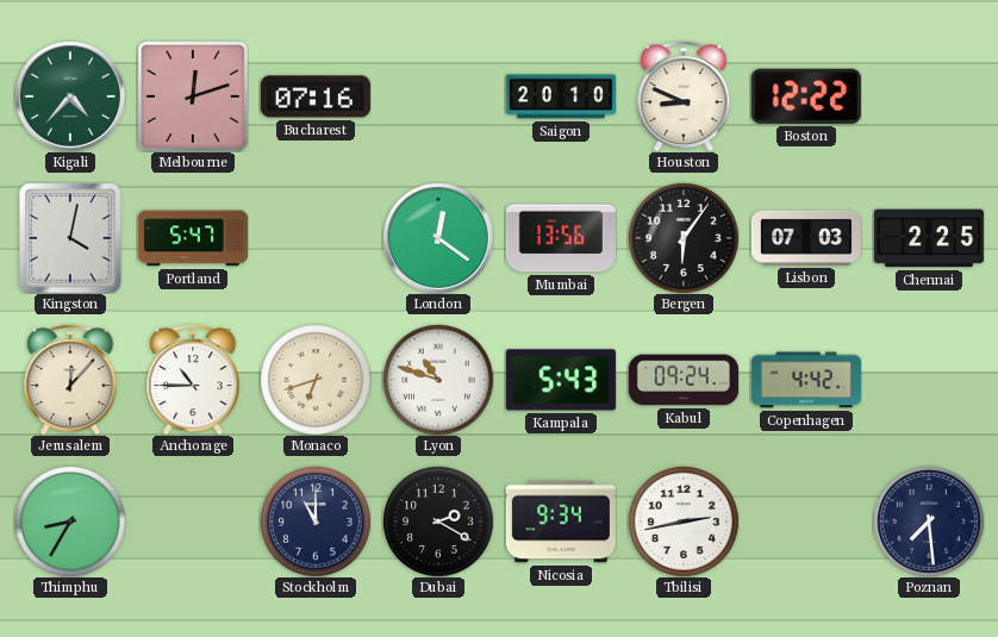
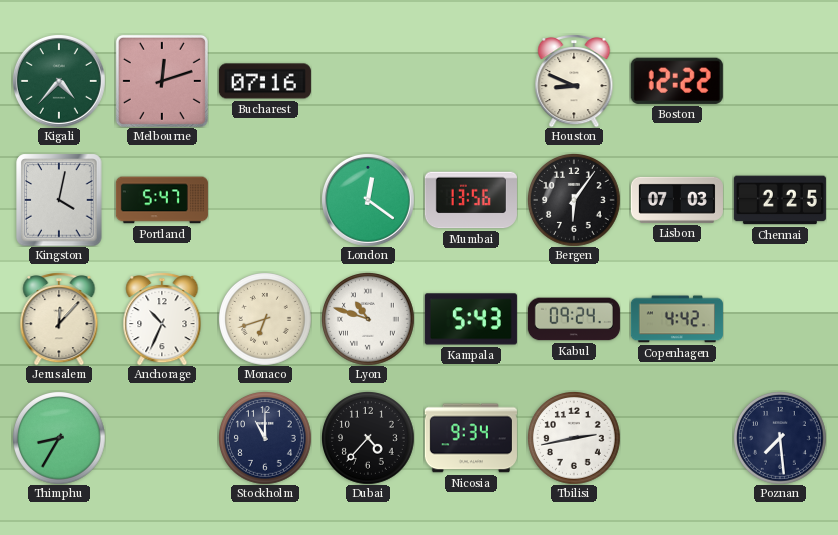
Saigon: 20:10 -> none
Anchorage: 10:45 -> 10:34
Dubai: 2:20 -> 4:37
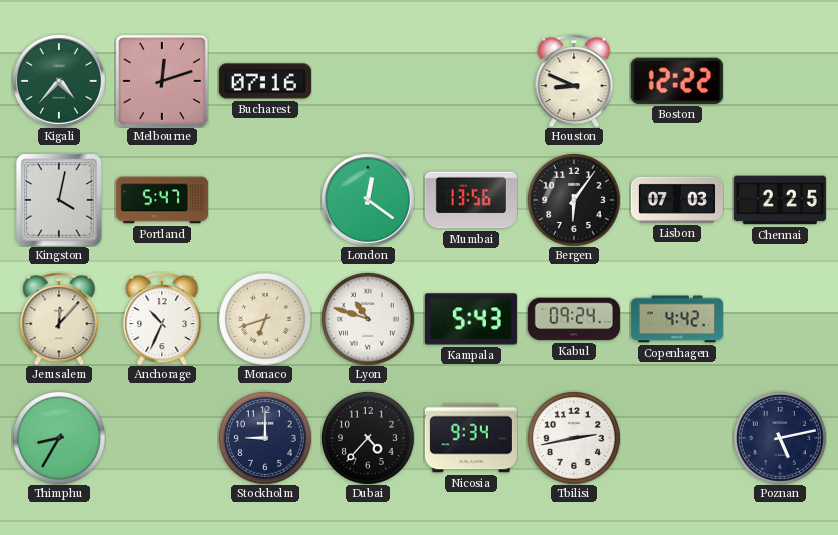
Stockholm: 11:00 -> 9:00
Poznan: 7:29 -> 5:13
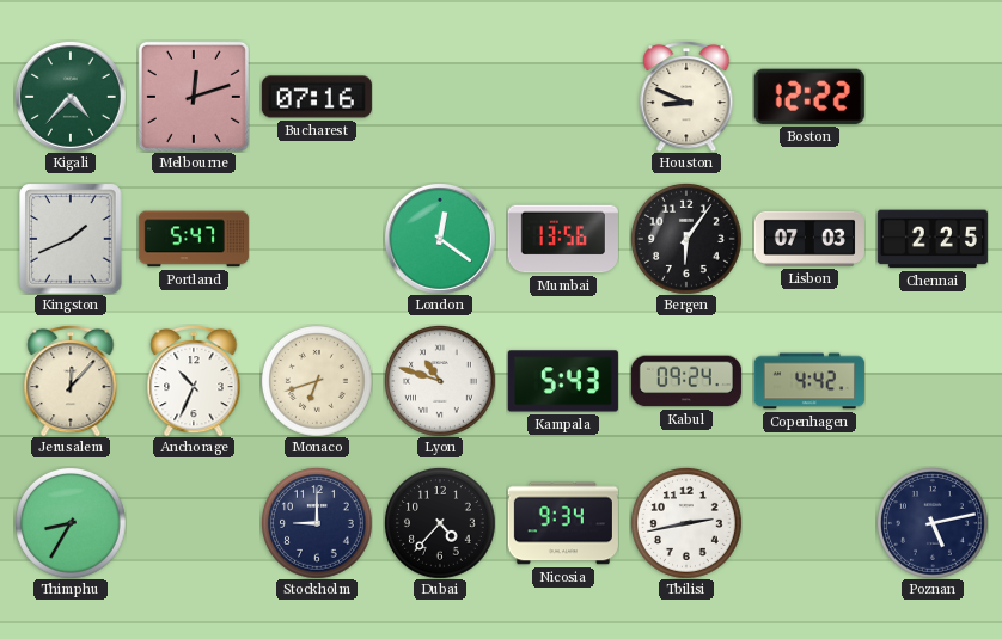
Kingston: 4:02 -> 1:41
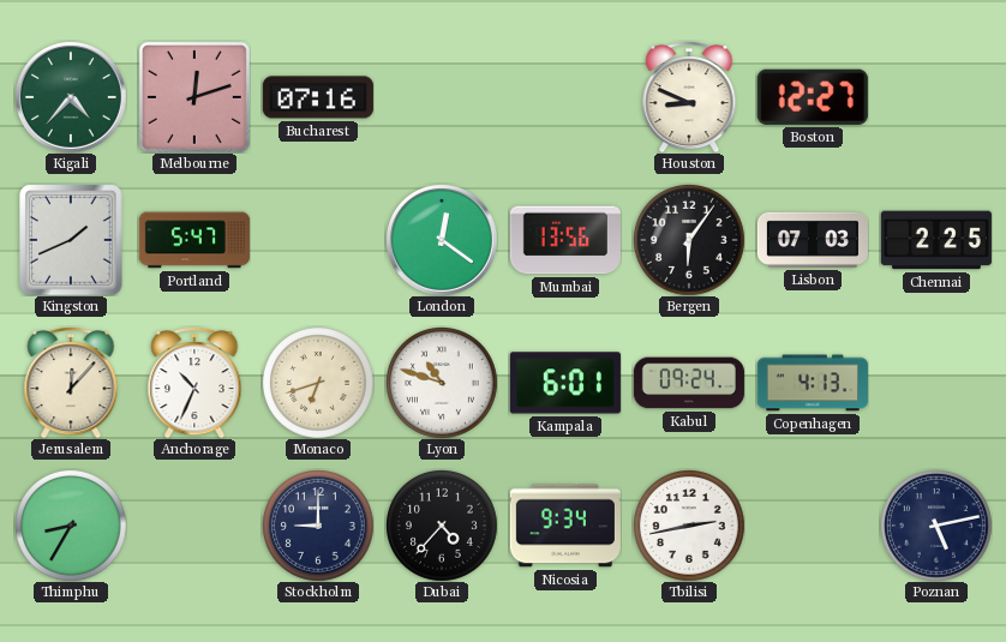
Boston: 12:22 -> 12:27
Kampala: 5:43 -> 6:01
Copenhagen: 4:42 -> 4:13
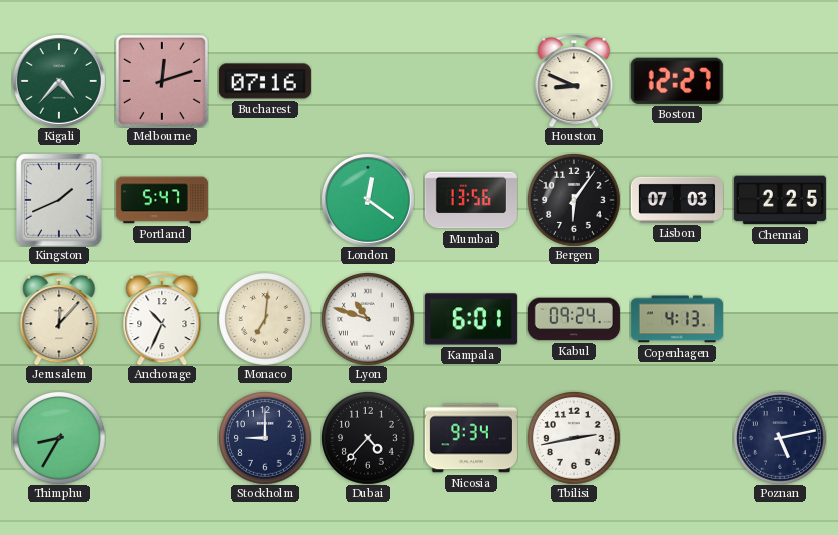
Monaco: 6:42 -> 7:01
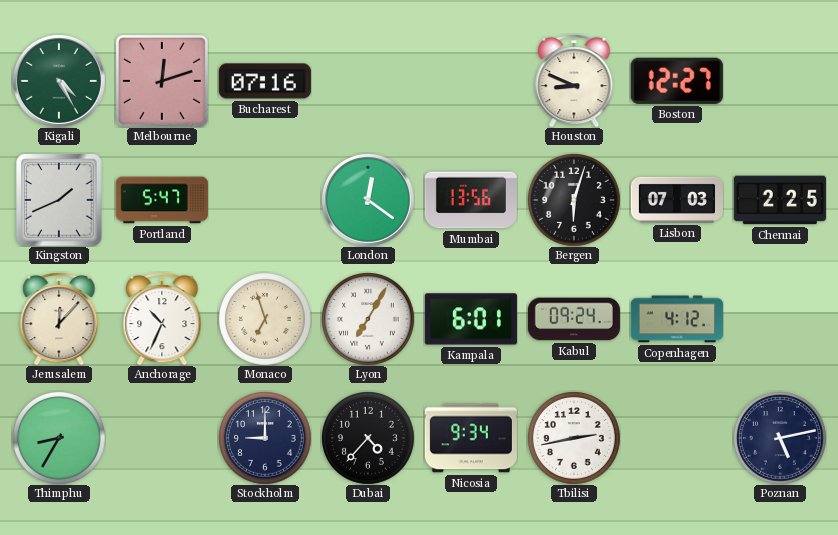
Kigali: 4:37 -> 4:25
Bergen: 6:06 -> 6:03
Monaco: 7:01 -> 6:57
Lyon: 10:48 -> 7:05
Copenhagen: 4:13 -> 4:12
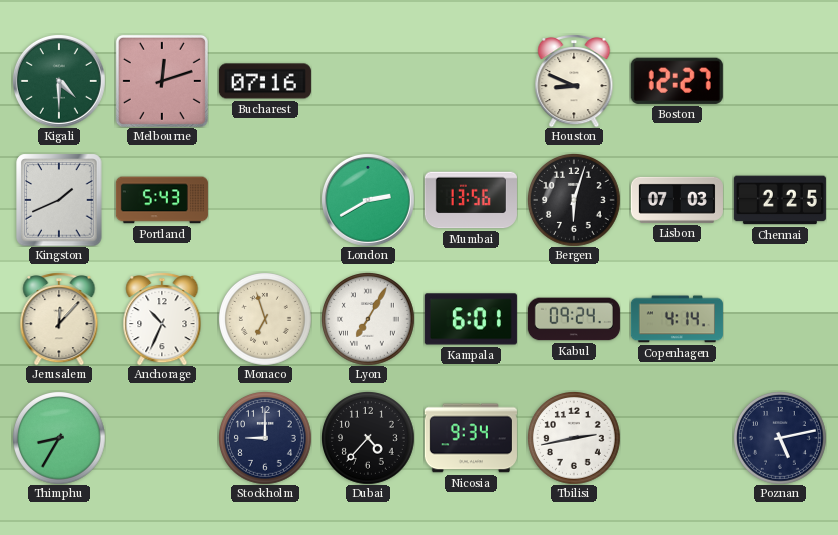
Kigali: 4:25 -> 4:30
Portland: 5:47 -> 5:43
London: 12:21 -> 2:40
Copenhagen: 4:12 -> 4:14
